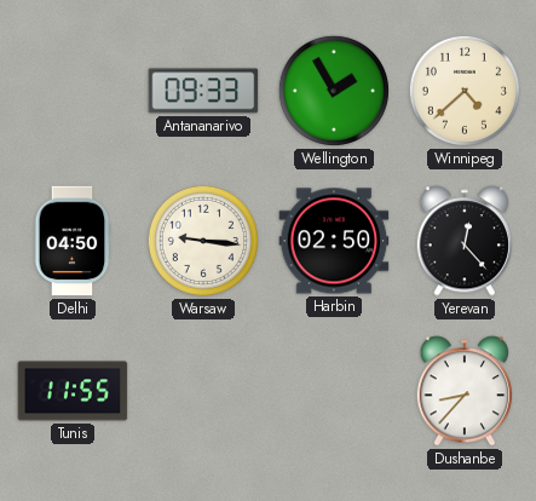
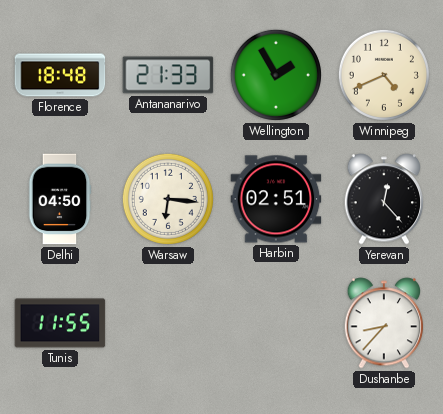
Florence: none -> 18:48
Antananarivo: 09:33 -> 21:33
Winnipeg: 4:38 -> 4:41
Warsaw: 9:16 -> 6:16
Harbin: 02:50 -> 02:51
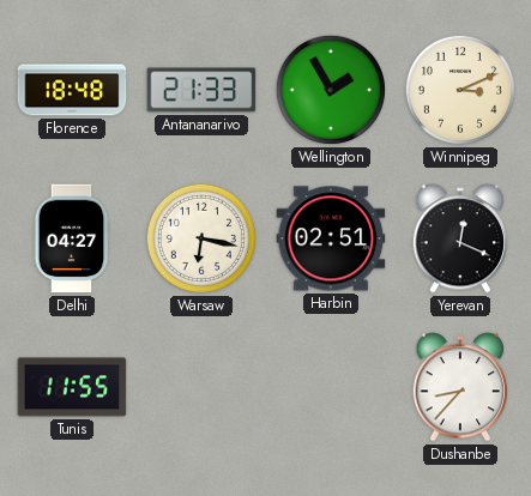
Winnipeg: 4:41 -> 3:11
Delhi: 04:50 -> 04:27
Warsaw: 6:16 -> 6:17
Yerevan: 12:23 -> 12:19
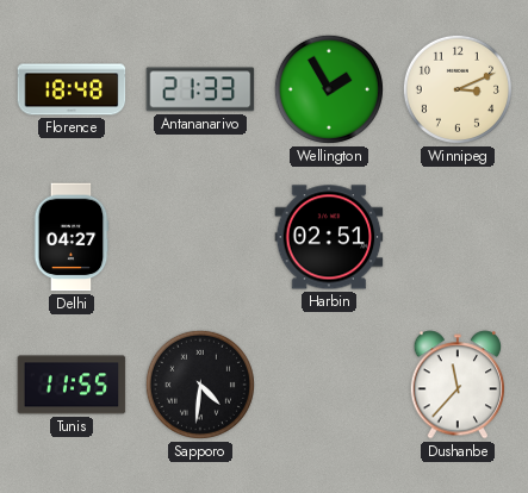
Warsaw: 6:17 -> none
Yerevan: 12:19 -> none
Sapporo: none -> 4:31
Dushanbe: 8:37 -> 11:37
